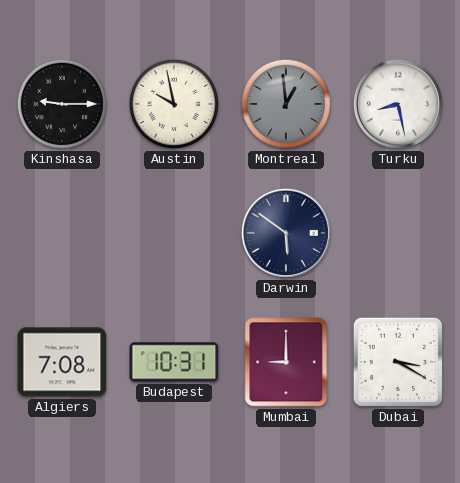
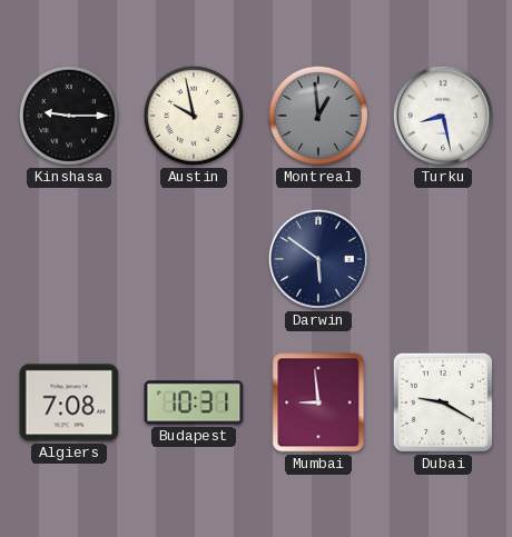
Mumbai: 9:00 -> 8:59
Dubai: 3:20 -> 9:20
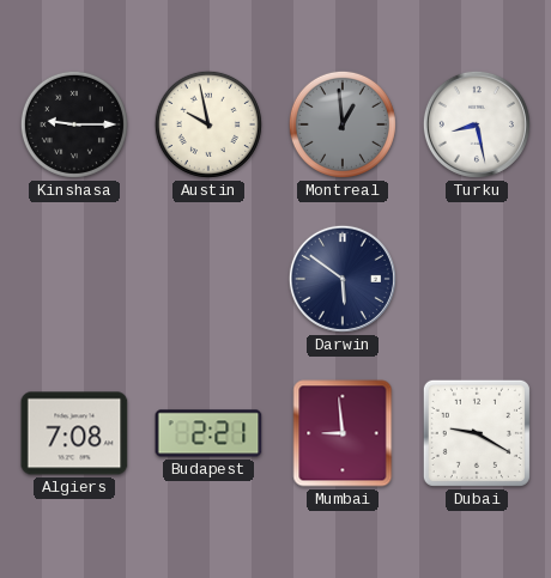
Budapest: 10:31 -> 2:21
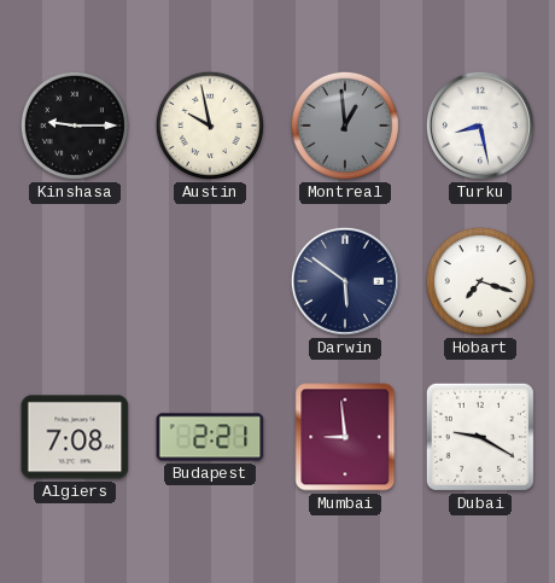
Hobart: none -> 7:18
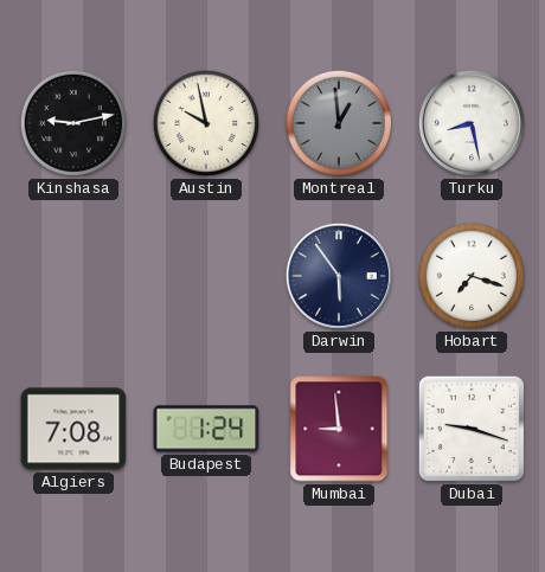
Kinshasa: 9:15 -> 9:13
Darwin: 5:51 -> 5:54
Budapest: 2:21 -> 1:24
Dubai: 9:20 -> 9:18
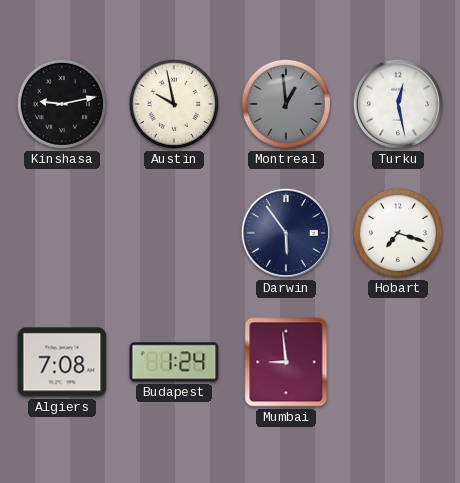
Turku: 8:28 -> 12:28
Dubai: 9:18 -> none
